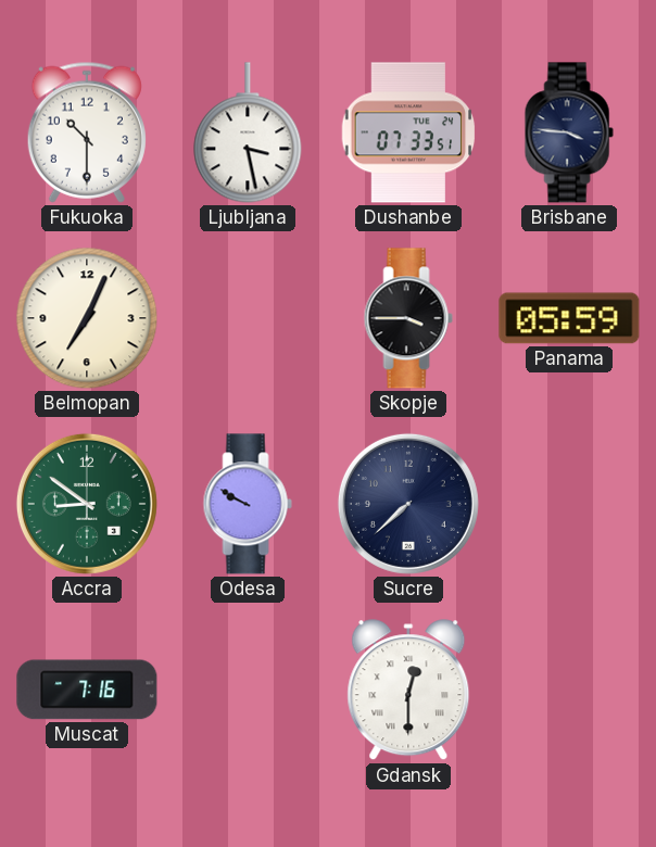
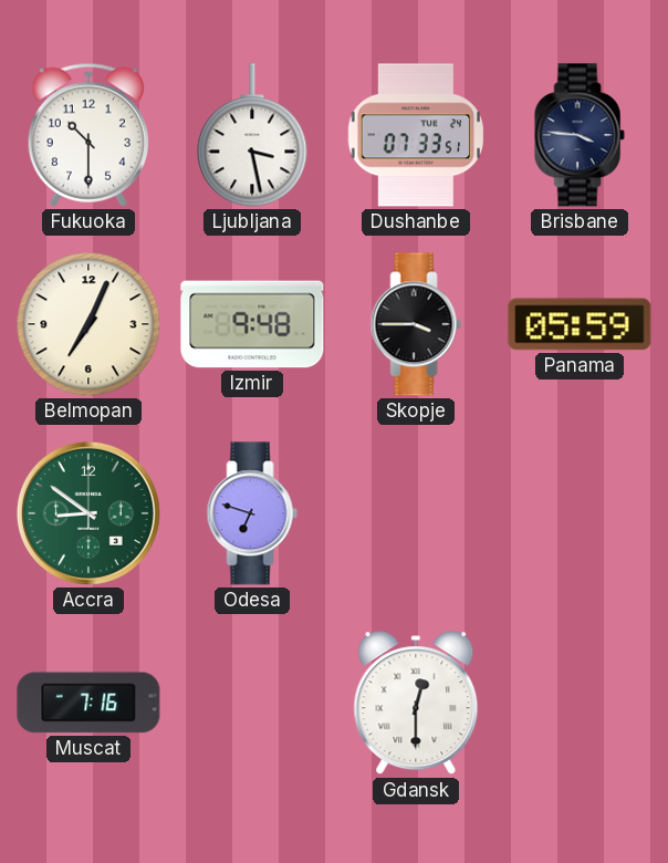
Izmir: none -> 9:48
Odesa: 9:50 -> 6:48
Sucre: 7:38 -> none
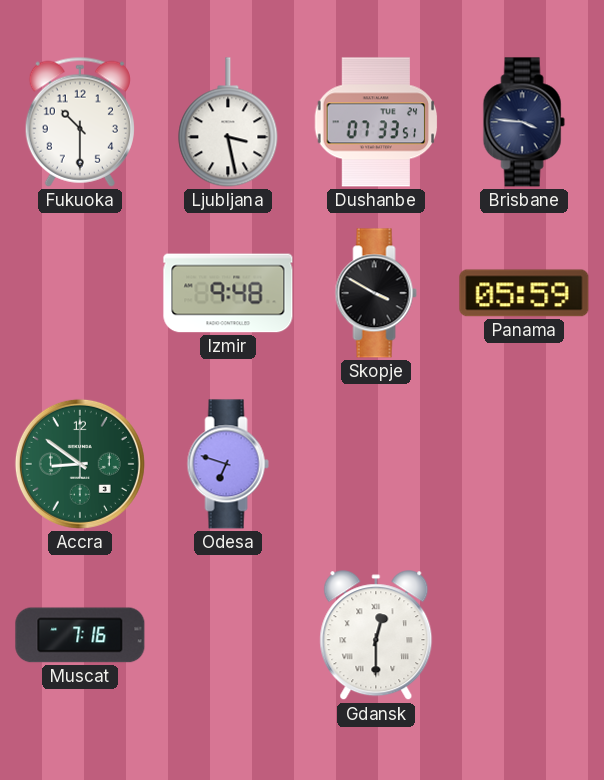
Belmopan: 7:04 -> none
Skopje: 3:45 -> 3:50
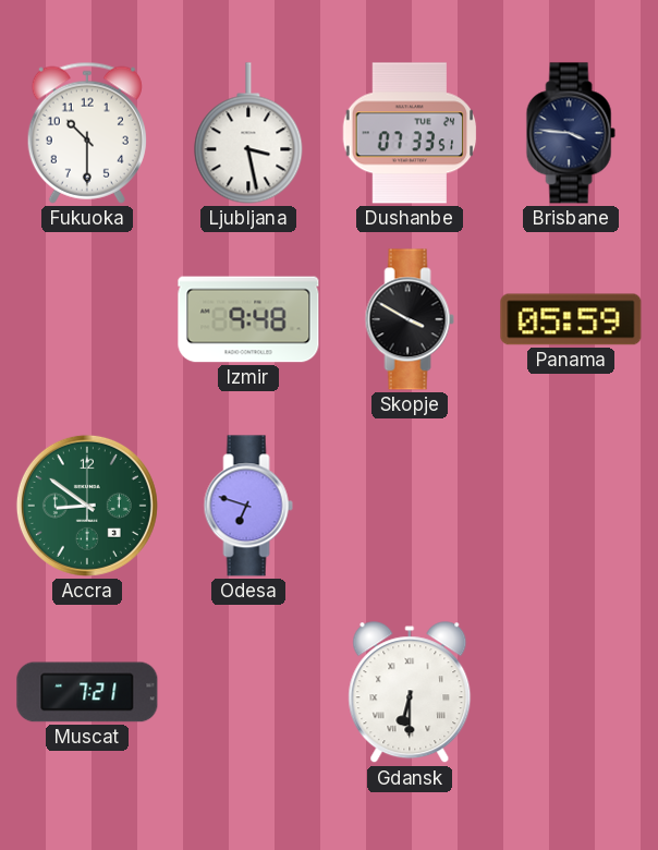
Muscat: 7:16 -> 7:21
Gdansk: 12:30 -> 6:30
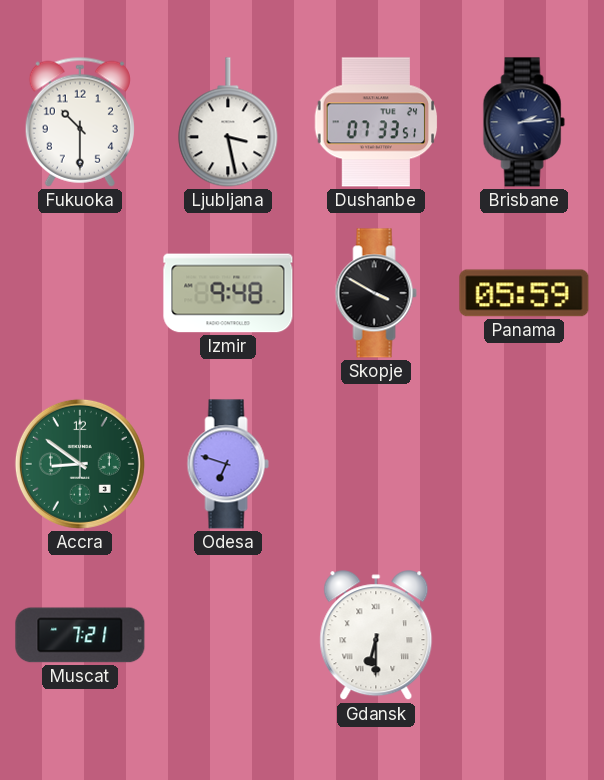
Brisbane: 3:46 -> 2:14
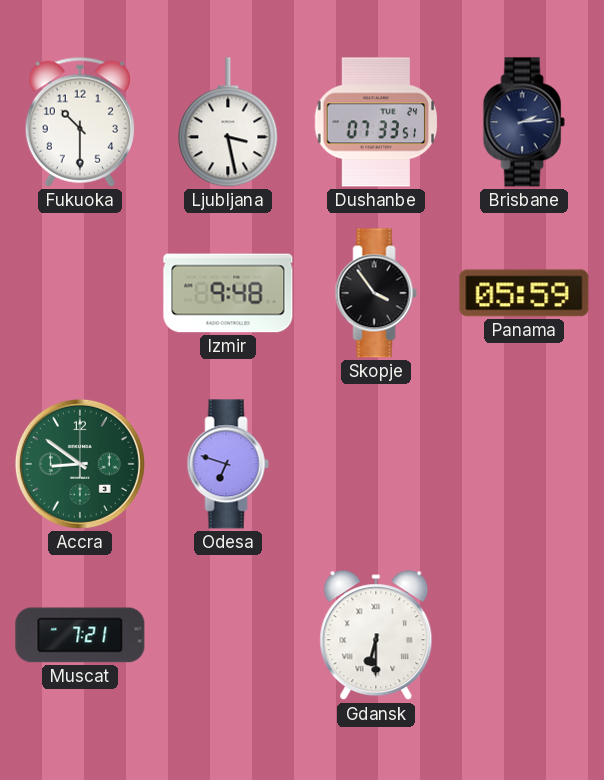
Skopje: 3:50 -> 3:54
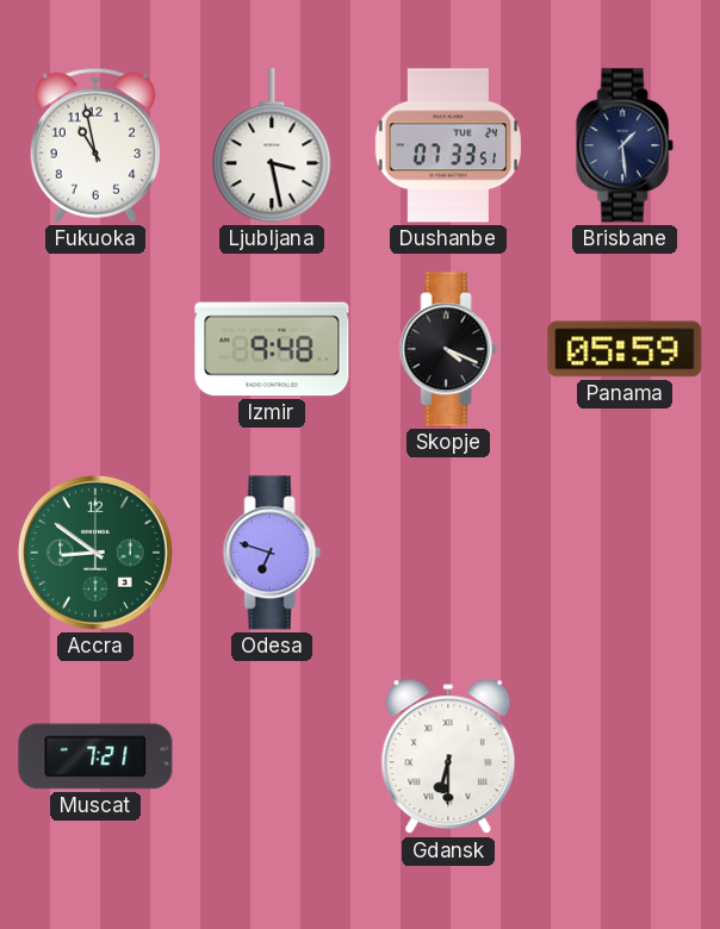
Fukuoka: 10:30 -> 10:58
Brisbane: 2:14 -> 1:29
Skopje: 3:54 -> 4:19
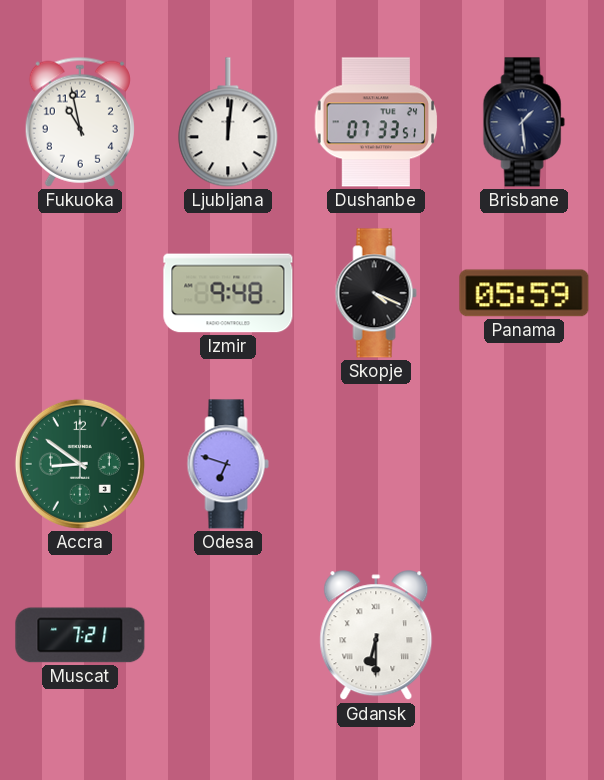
Ljubljana: 3:28 -> 12:01
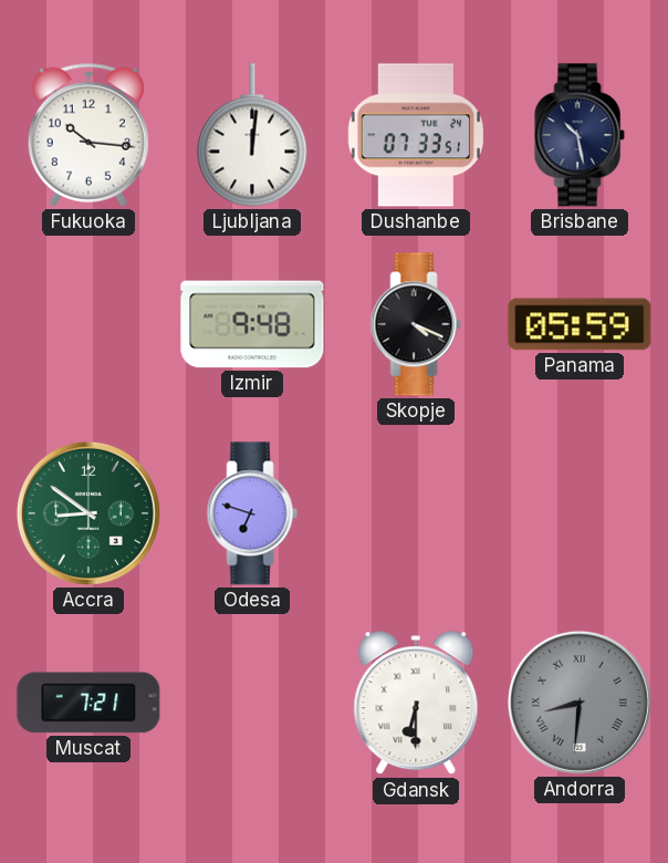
Fukuoka: 10:58 -> 10:16
Brisbane: 1:29 -> 10:28
Andorra: none -> 8:31
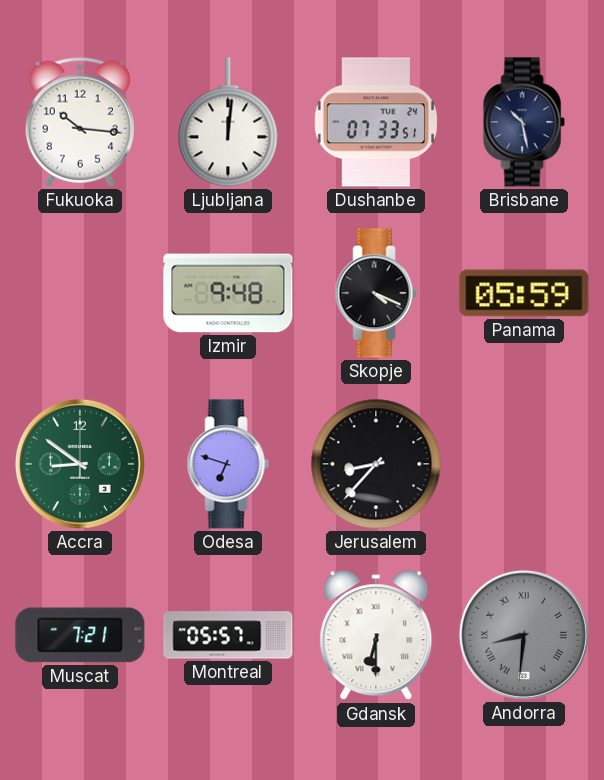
Jerusalem: none -> 8:37
Montreal: none -> 05:57
